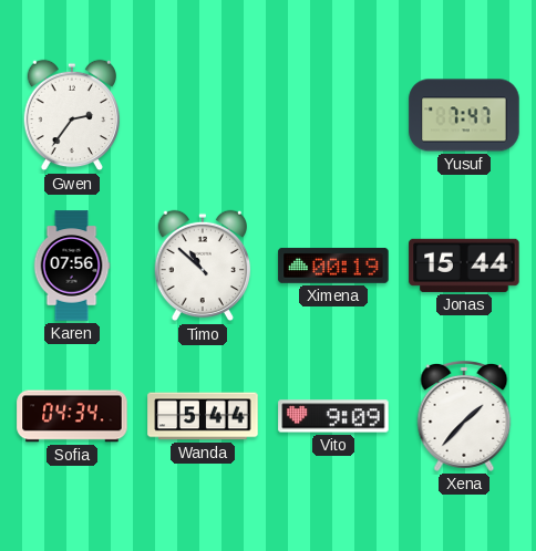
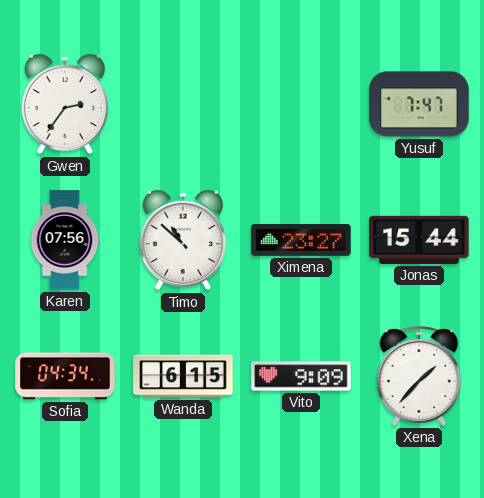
Ximena: 00:19 -> 23:27
Wanda: 5:44 -> 6:15
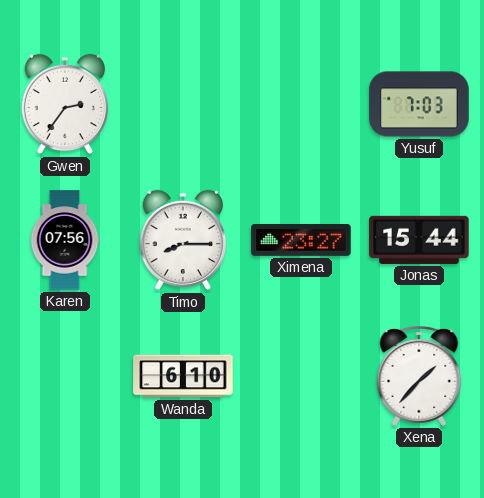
Yusuf: 7:47 -> 7:03
Timo: 10:52 -> 8:15
Sofia: 04:34 -> none
Wanda: 6:15 -> 6:10
Vito: 9:09 -> none
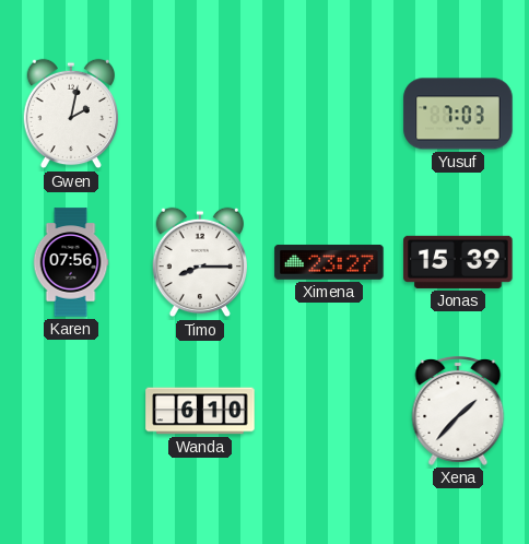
Gwen: 2:36 -> 2:02
Jonas: 15:44 -> 15:39
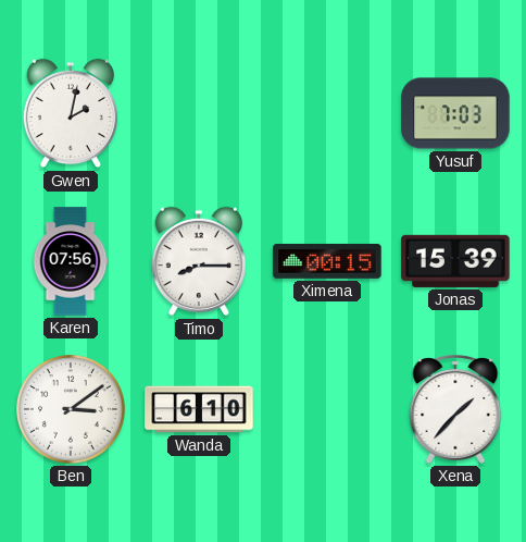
Ximena: 23:27 -> 00:15
Ben: none -> 3:09
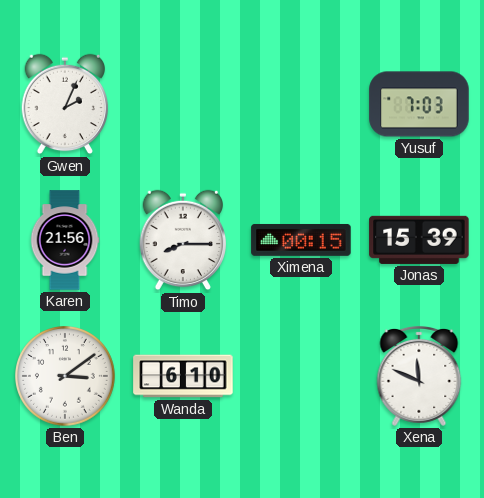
Gwen: 2:02 -> 2:04
Karen: 07:56 -> 21:56
Xena: 1:37 -> 11:49
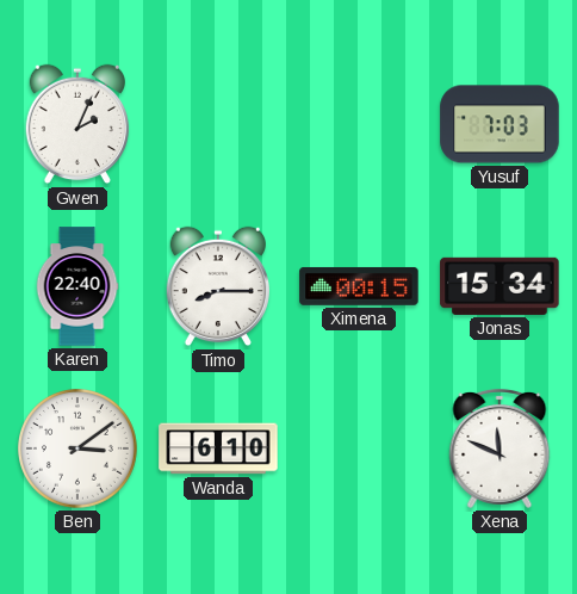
Karen: 21:56 -> 22:40
Jonas: 15:39 -> 15:34
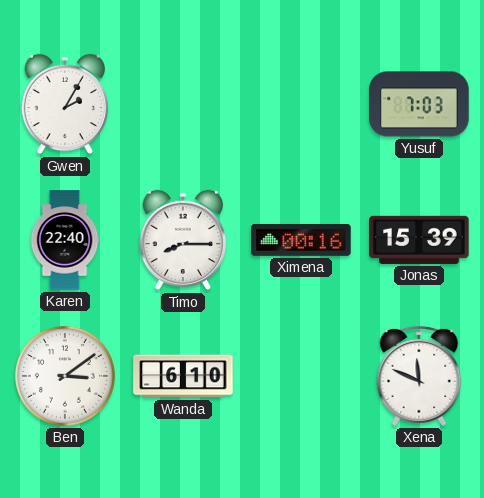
Gwen: 2:04 -> 2:05
Ximena: 00:15 -> 00:16
Jonas: 15:34 -> 15:39
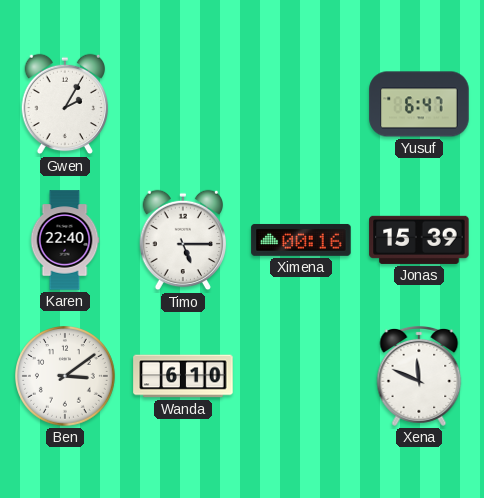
Yusuf: 7:03 -> 6:47
Timo: 8:15 -> 5:15
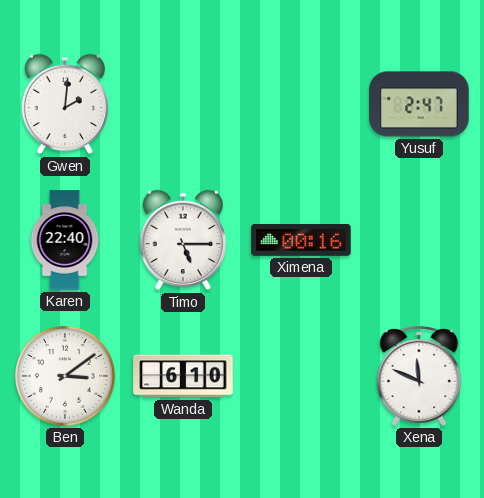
Gwen: 2:05 -> 2:01
Yusuf: 6:47 -> 2:47
Jonas: 15:39 -> none
